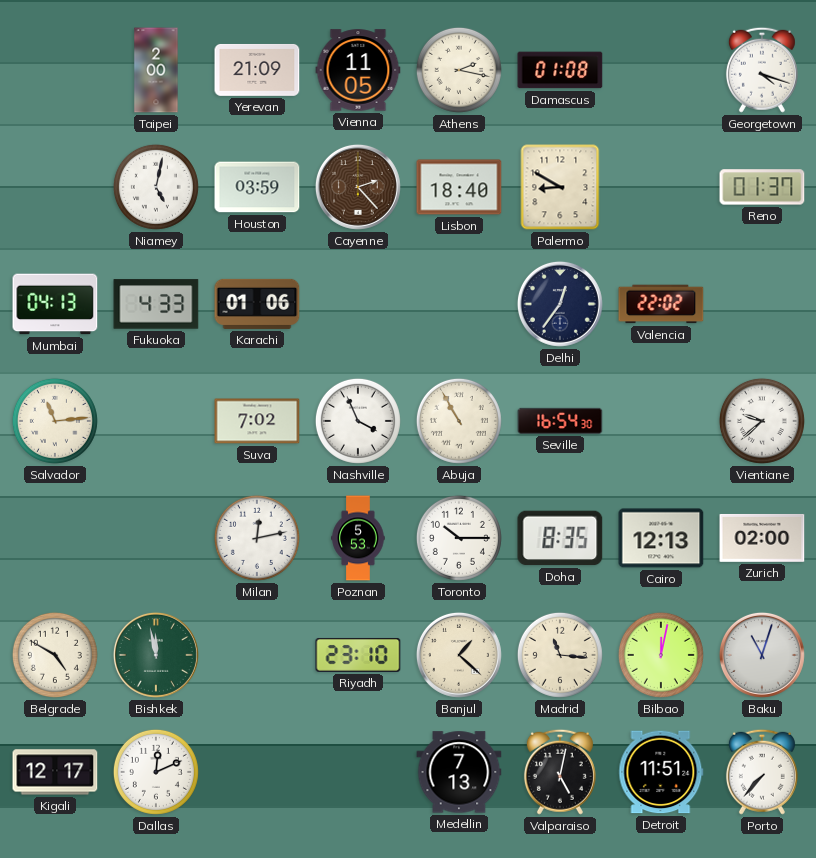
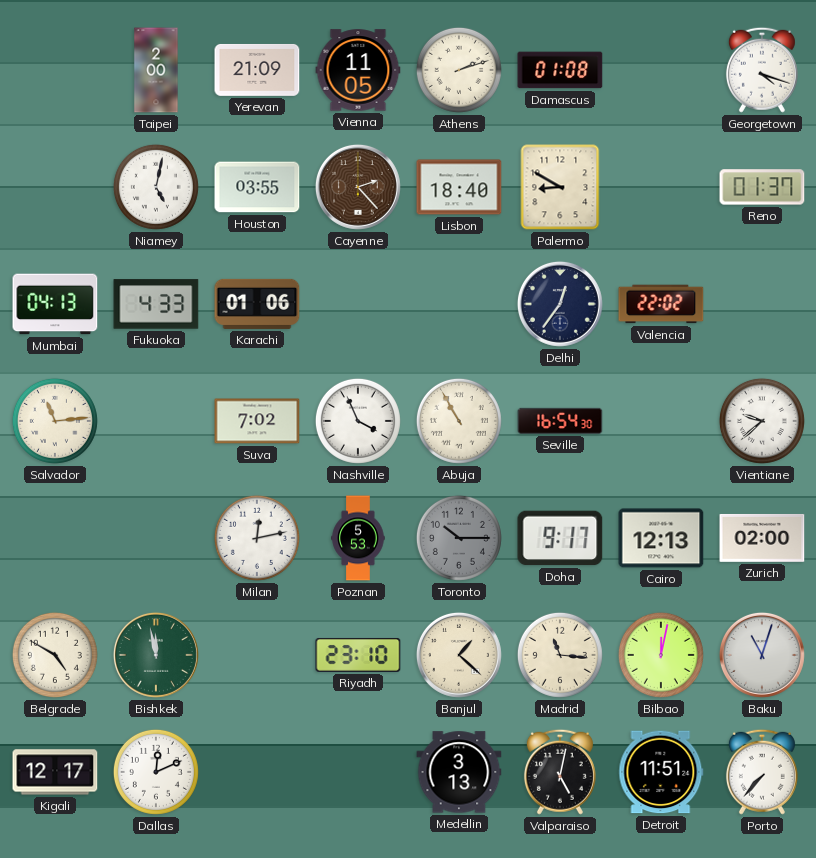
Athens: 2:17 -> 2:12
Houston: 03:59 -> 03:55
Toronto dial: white -> grey
Doha: 8:35 -> 9:17
Medellin: 7:13 -> 3:13
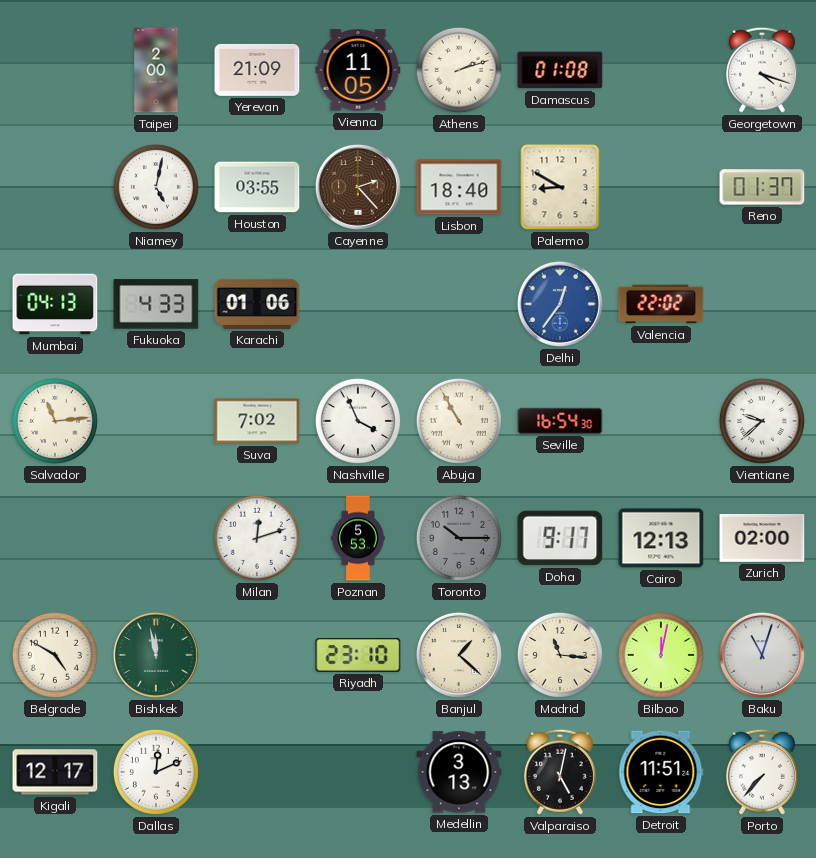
Delhi dial: navy -> blue
Milan: 12:13 -> 12:12
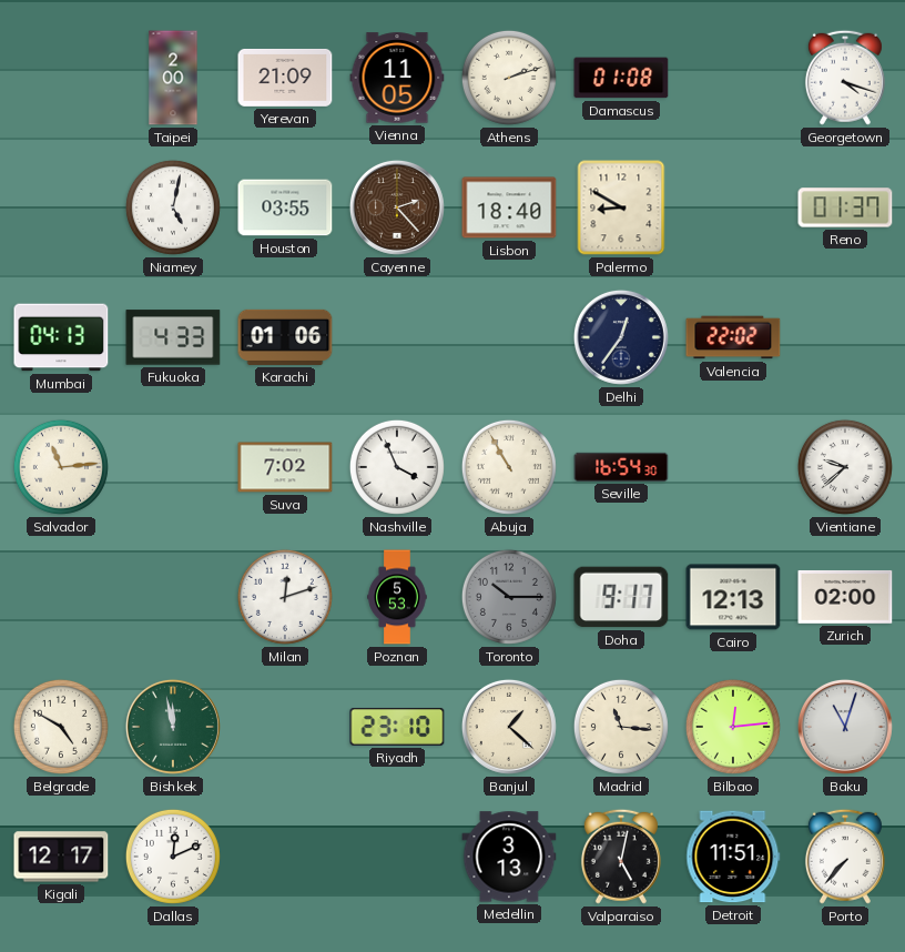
Delhi dial: blue -> navy
Bilbao: 12:02 -> 12:14
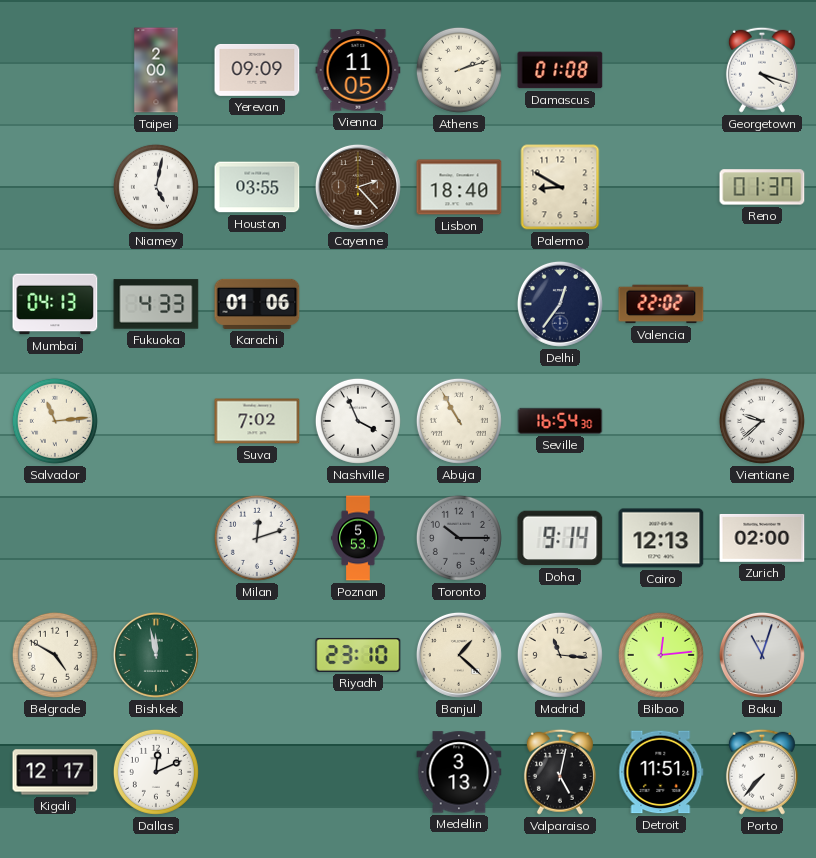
Yerevan: 21:09 -> 09:09
Doha: 9:17 -> 9:14
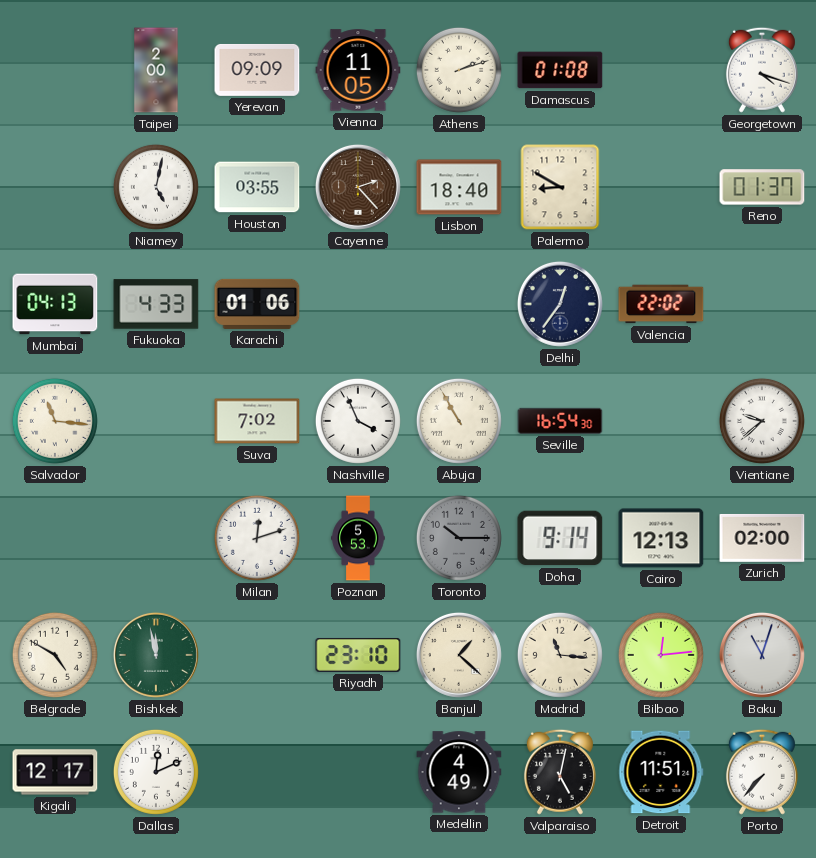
Salvador: 11:14 -> 11:16
Medellin: 3:13 -> 4:49
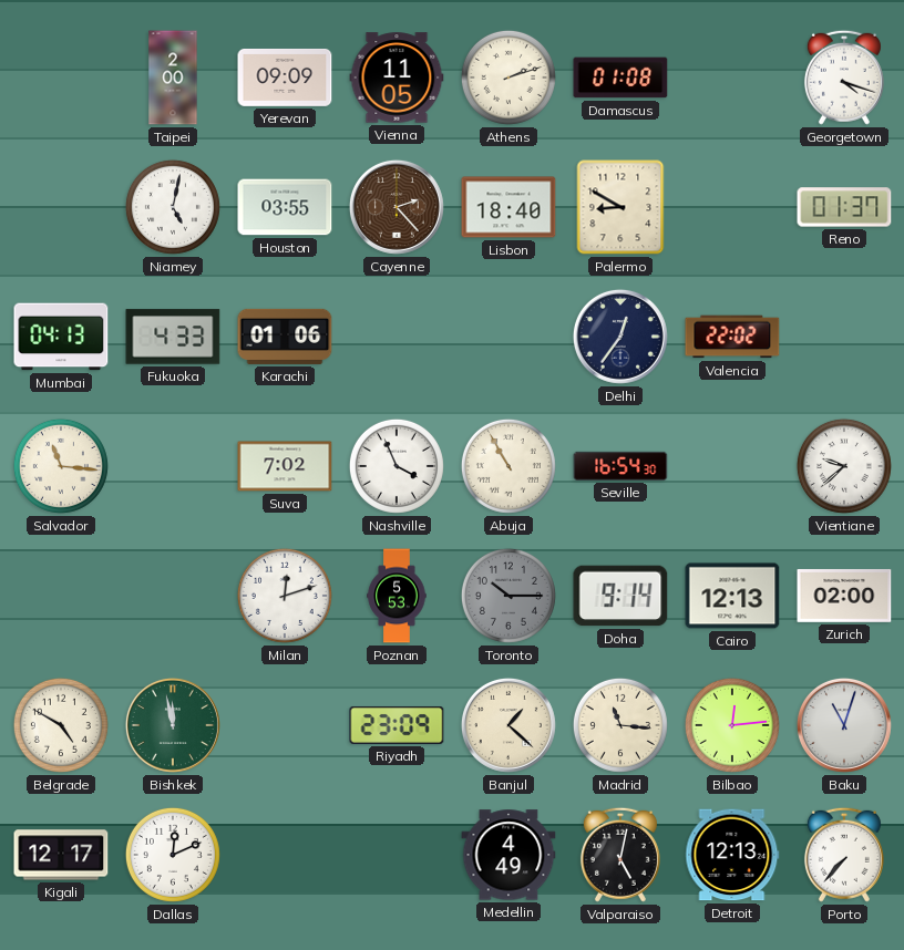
Riyadh: 23:10 -> 23:09
Detroit: 11:51 -> 12:13
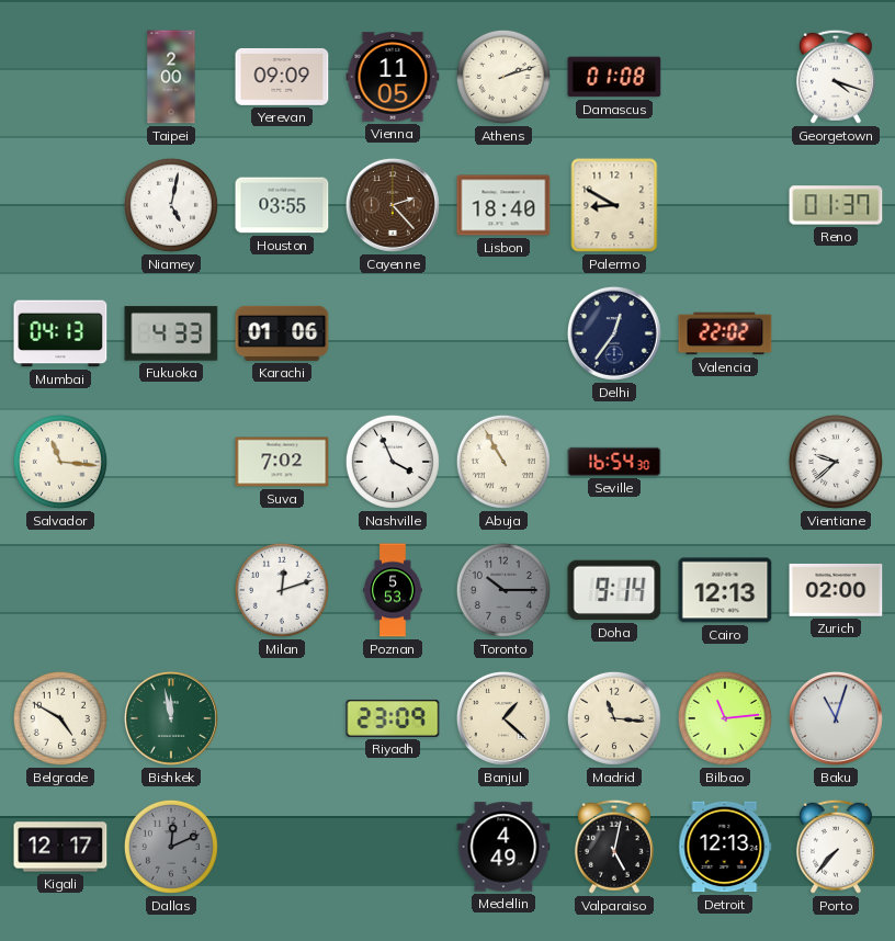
Bilbao: 12:14 -> 11:14
Dallas dial: white -> grey
